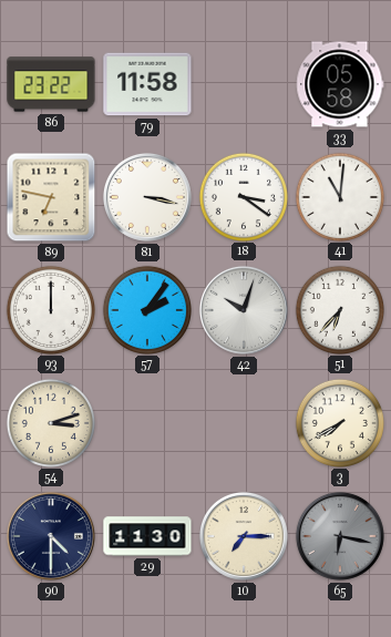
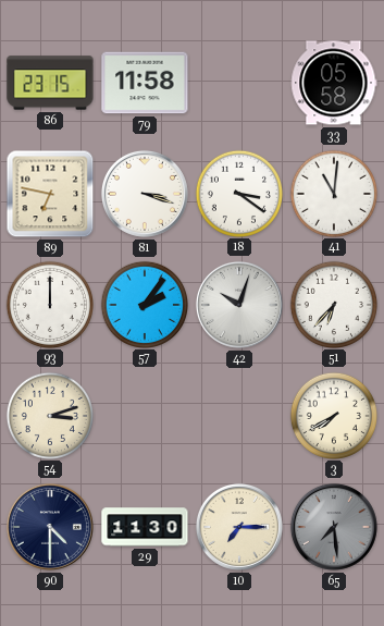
86: 23:22 -> 23:15
81: 3:17 -> 3:18
65: 6:17 -> 7:29
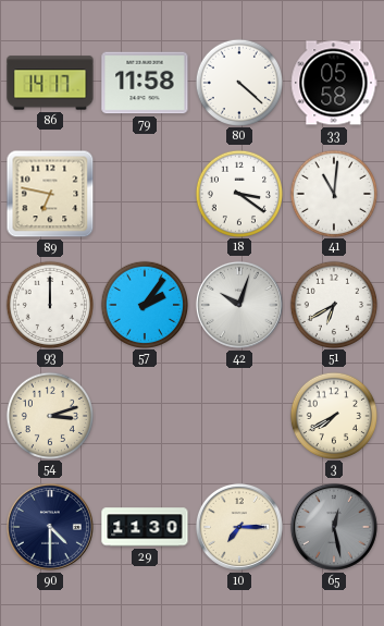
86: 23:15 -> 14:17
80: none -> 4:22
81: 3:18 -> none
51: 6:37 -> 6:40
65: 7:29 -> 12:28
